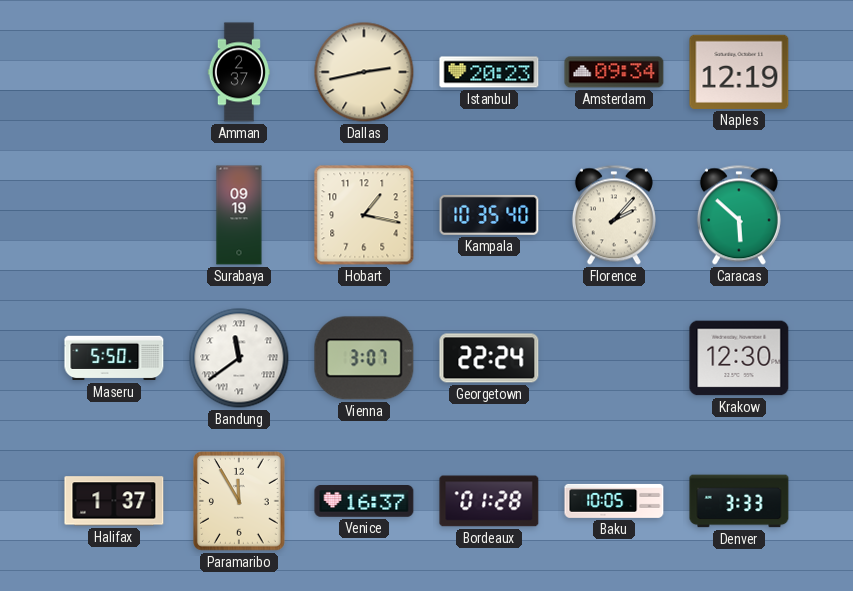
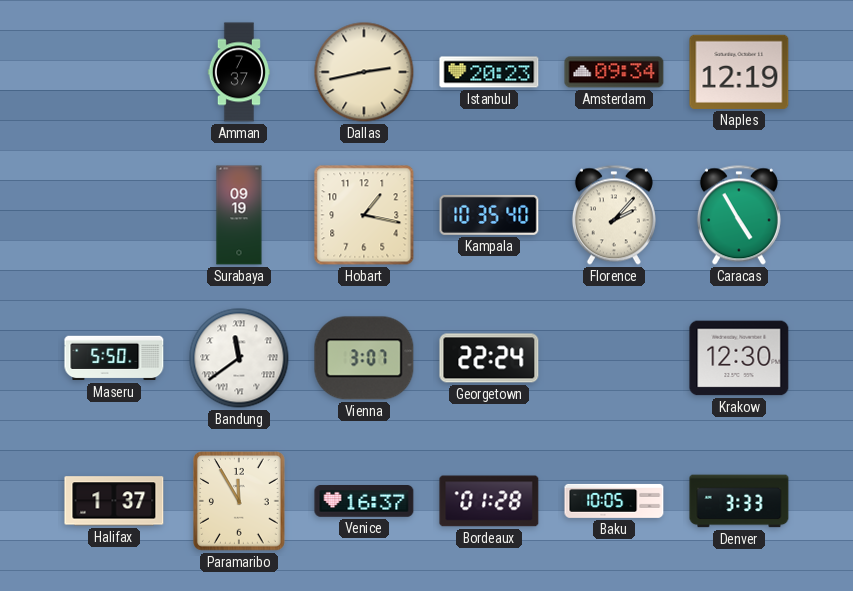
Amman: 2:37 -> 7:37
Caracas: 5:52 -> 4:55
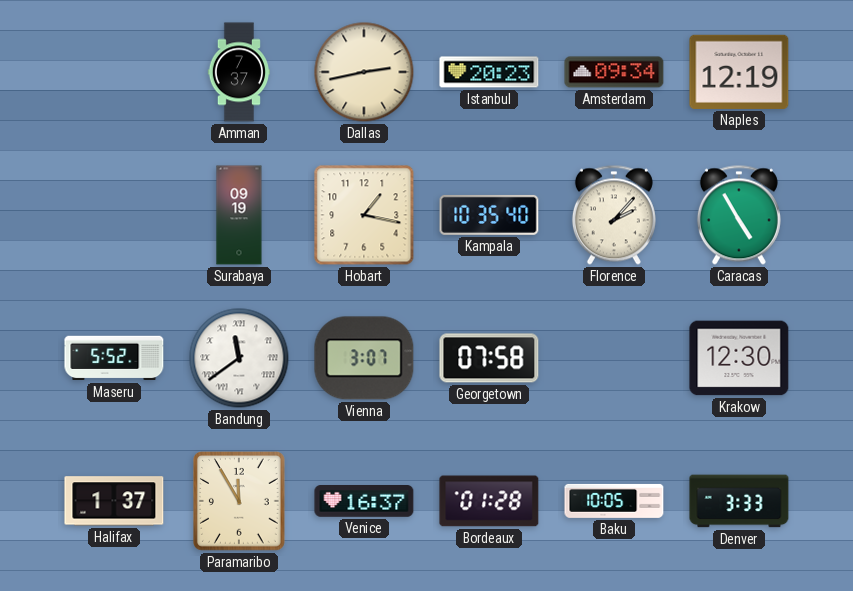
Maseru: 5:50 -> 5:52
Georgetown: 22:24 -> 07:58
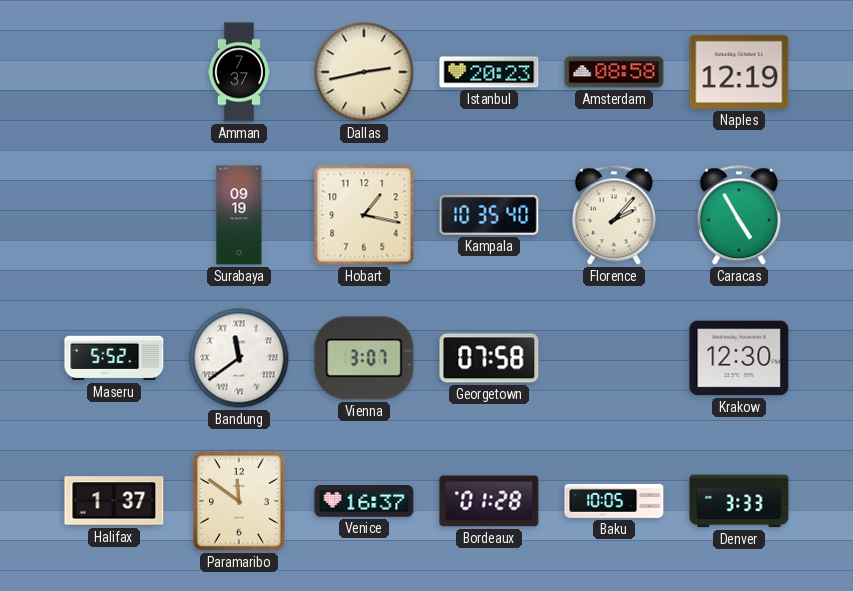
Amsterdam: 09:34 -> 08:58
Paramaribo: 11:55 -> 11:51
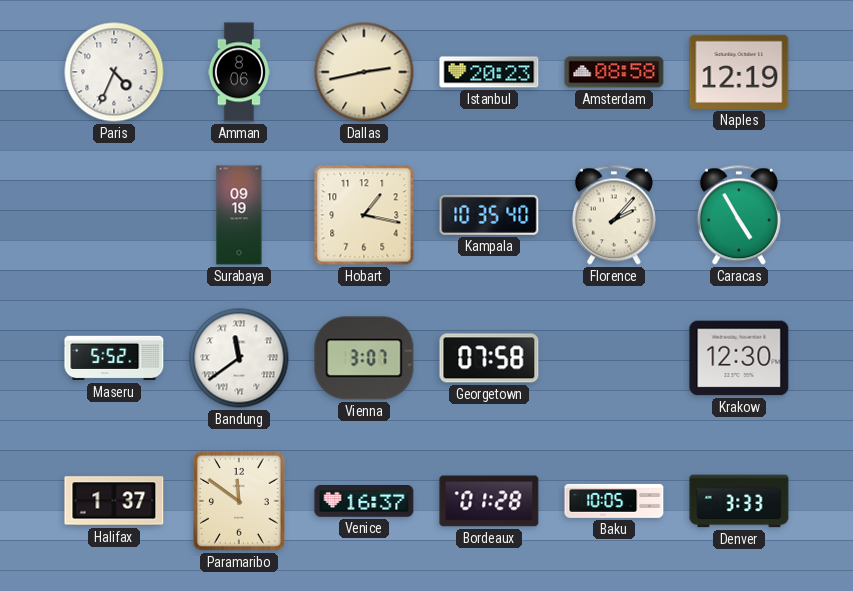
Paris: none -> 4:34
Amman: 7:37 -> 8:06
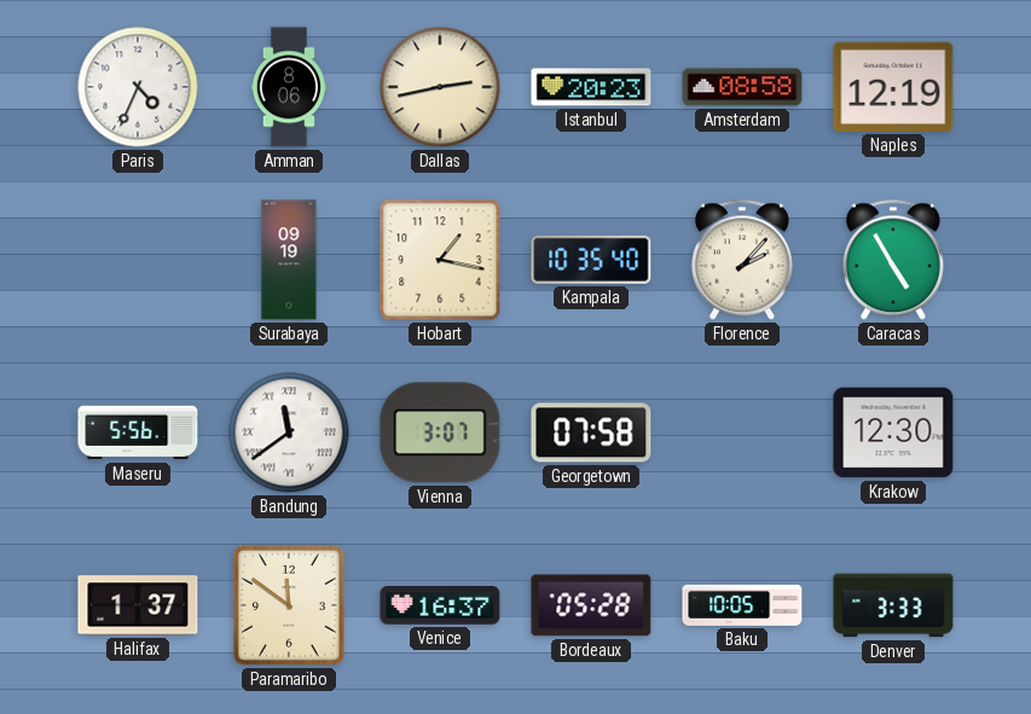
Maseru: 5:52 -> 5:56
Bordeaux: 01:28 -> 05:28
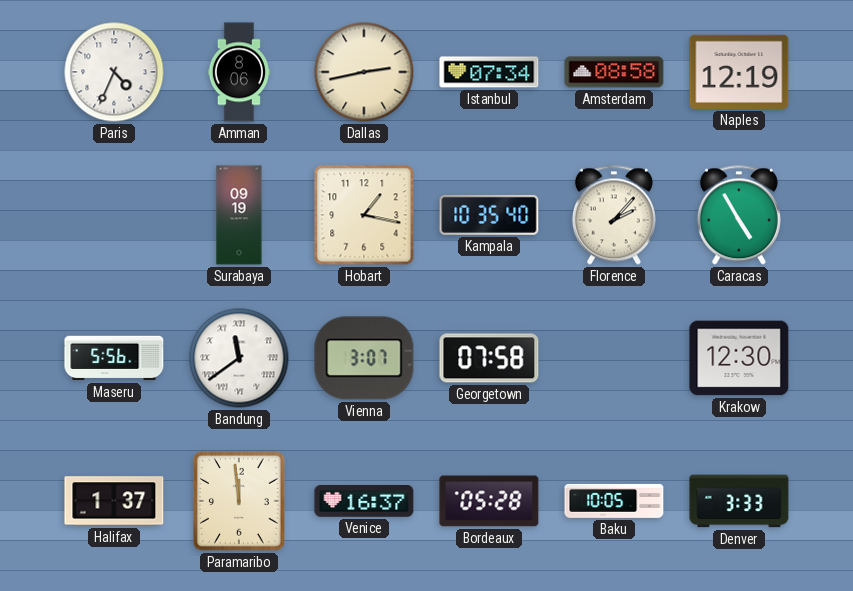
Istanbul: 20:23 -> 07:34
Paramaribo: 11:51 -> 11:59
